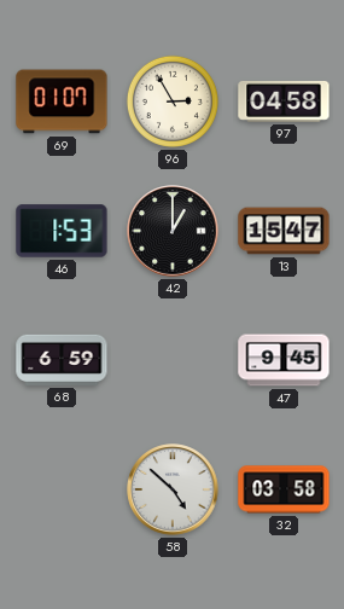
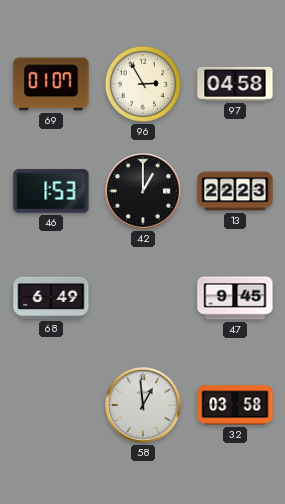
13: 15:47 -> 22:23
68: 6:59 -> 6:49
58: 4:52 -> 12:59
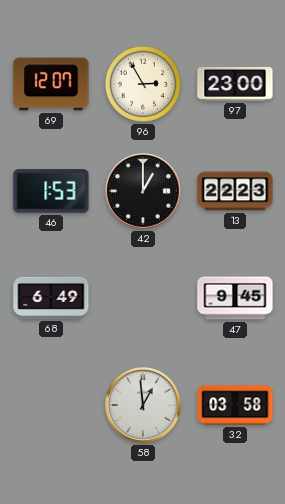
69: 01:07 -> 12:07
97: 04:58 -> 23:00
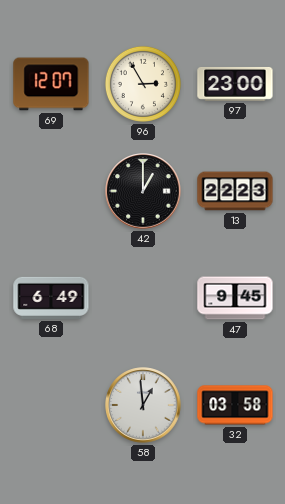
46: 1:53 -> none
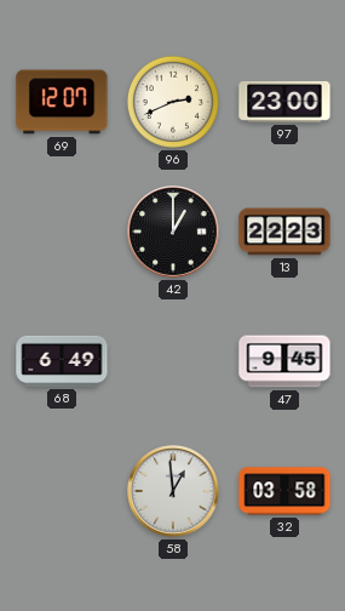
96: 2:55 -> 2:41
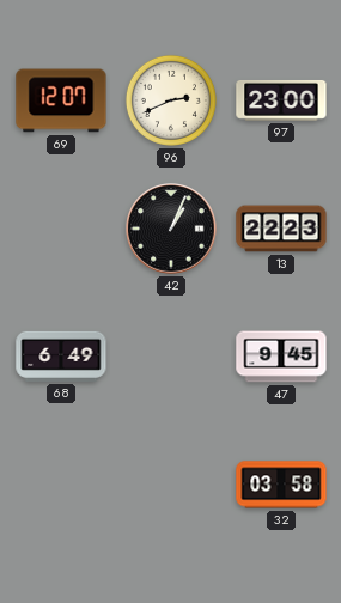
42: 1:00 -> 1:04
58: 12:59 -> none
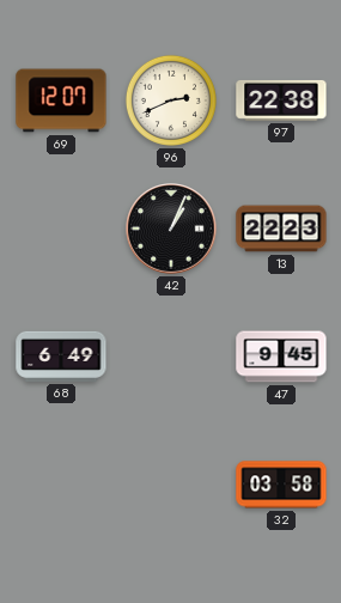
97: 23:00 -> 22:38
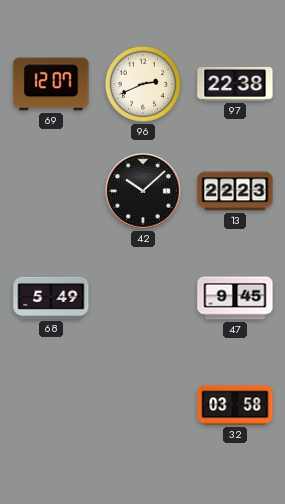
42: 1:04 -> 10:08
68: 6:49 -> 5:49
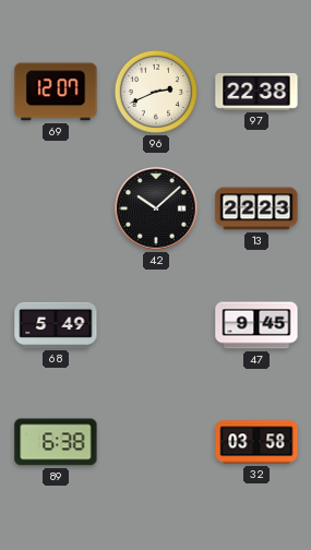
89: none -> 6:38
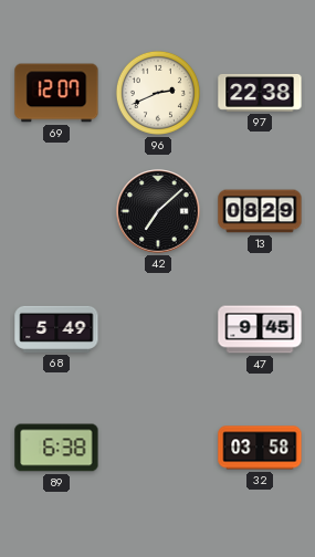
42: 10:08 -> 7:08
13: 22:23 -> 08:29
